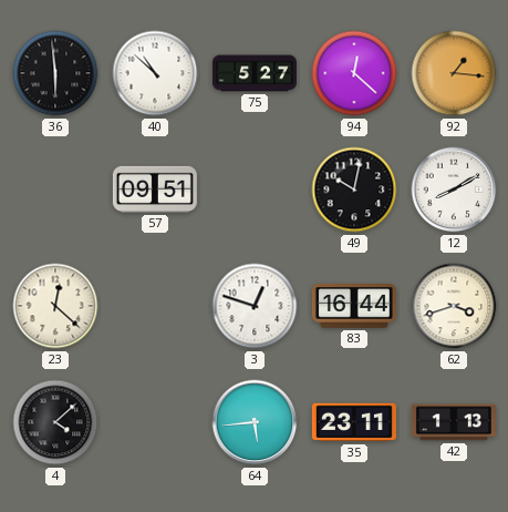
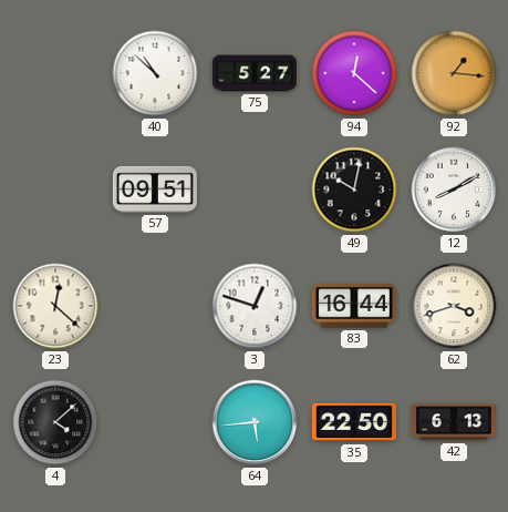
36: 5:59 -> none
35: 23:11 -> 22:50
42: 1:13 -> 6:13
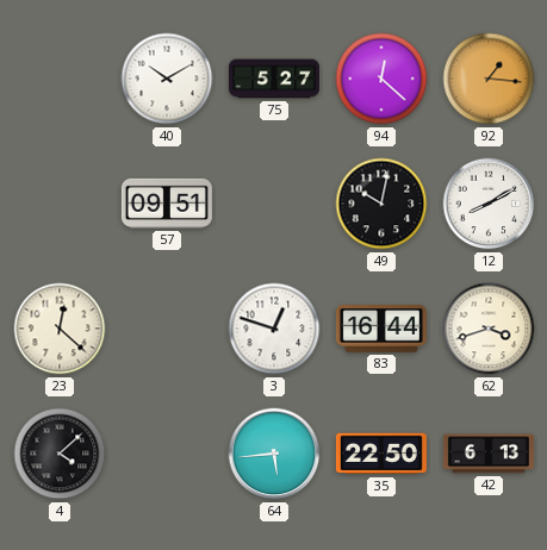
40: 10:52 -> 10:10
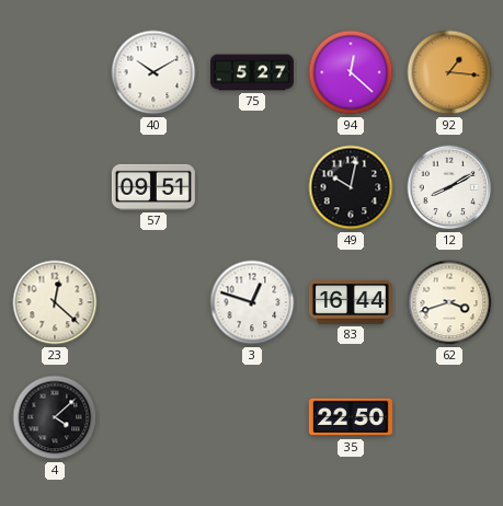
64: 5:44 -> none
42: 6:13 -> none
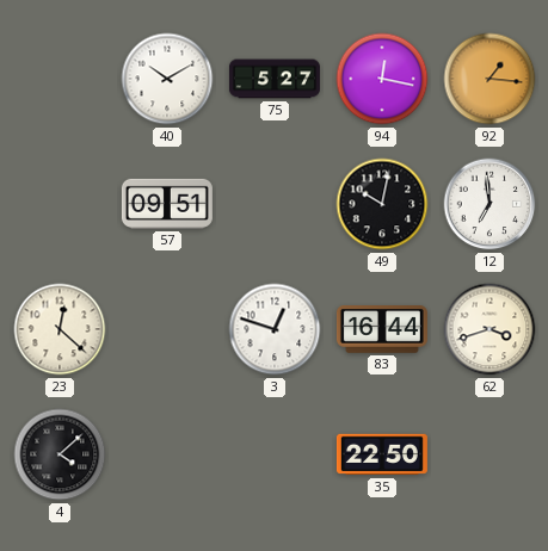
94: 12:22 -> 12:17
12: 8:10 -> 6:59
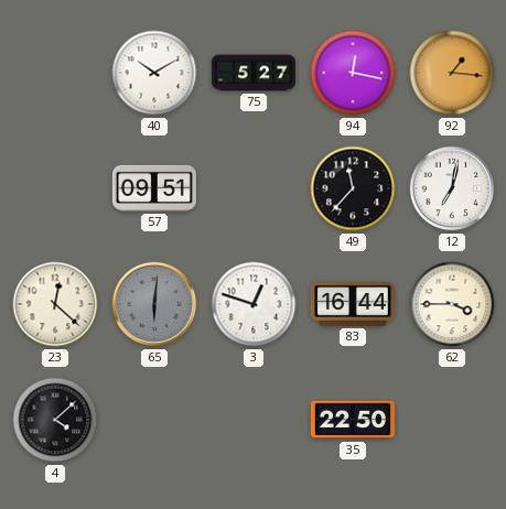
49: 10:02 -> 11:37
12: 6:59 -> 7:02
65: none -> 6:01
62: 3:42 -> 3:45
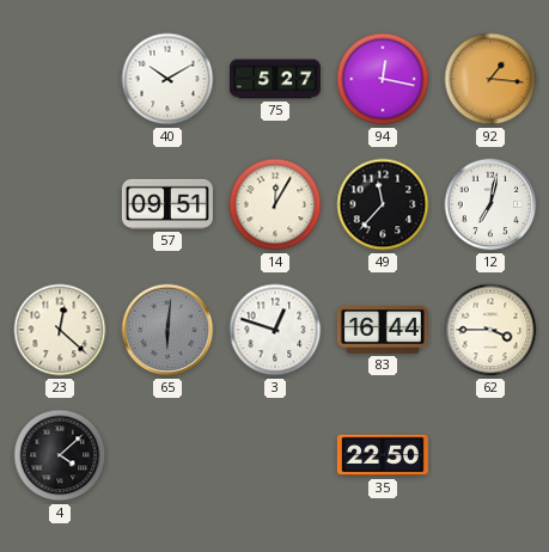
14: none -> 12:05
